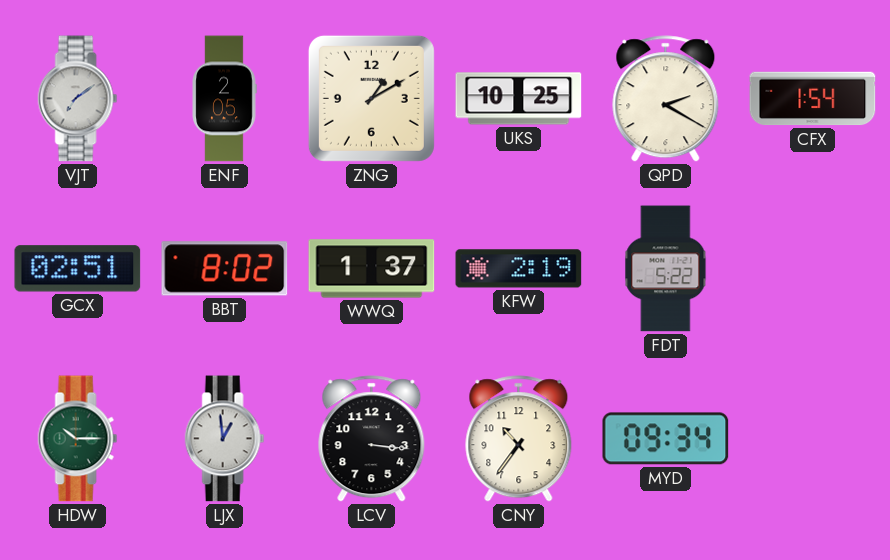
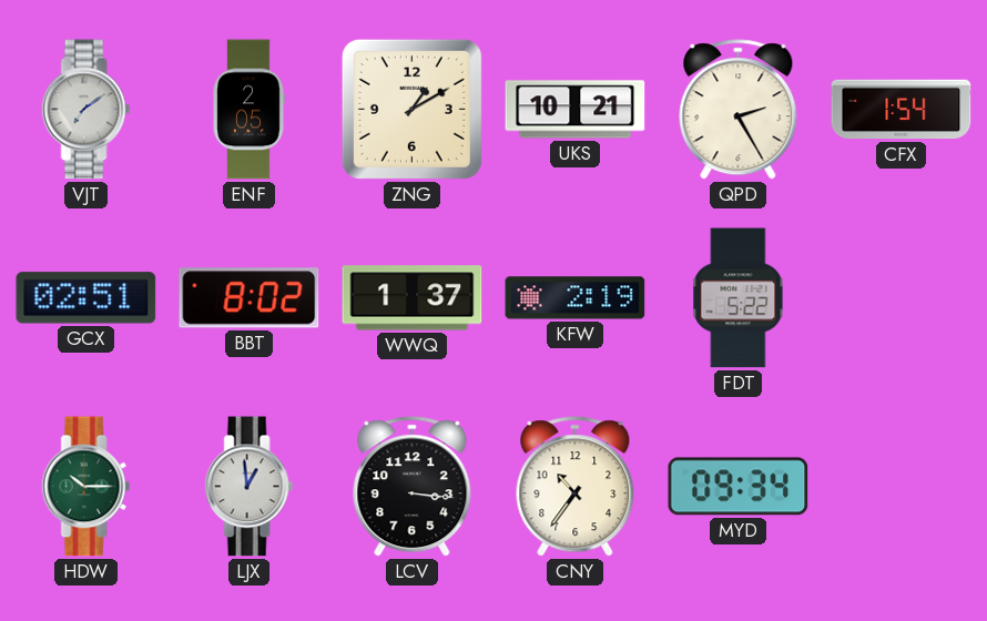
UKS: 10:25 -> 10:21
QPD: 2:20 -> 2:25
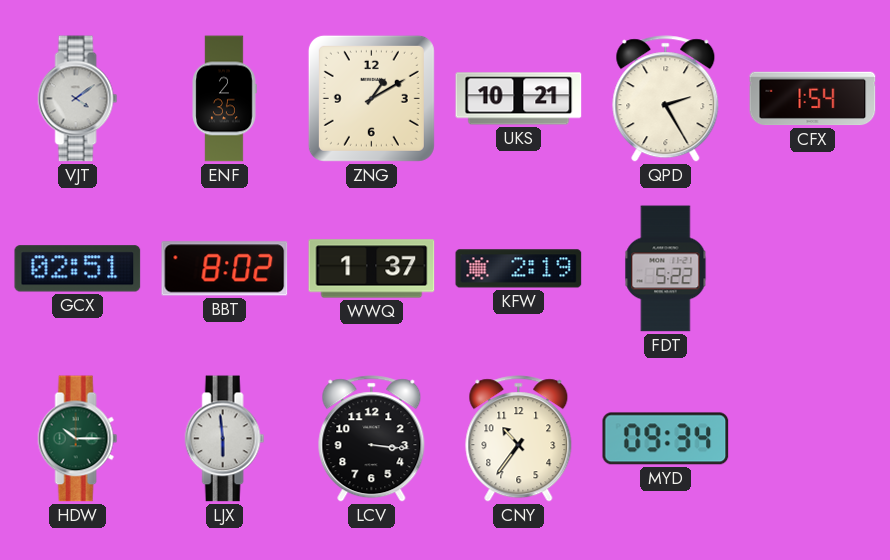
VJT: 7:09 -> 4:09
ENF: 2:05 -> 2:35
LJX: 12:59 -> 5:59
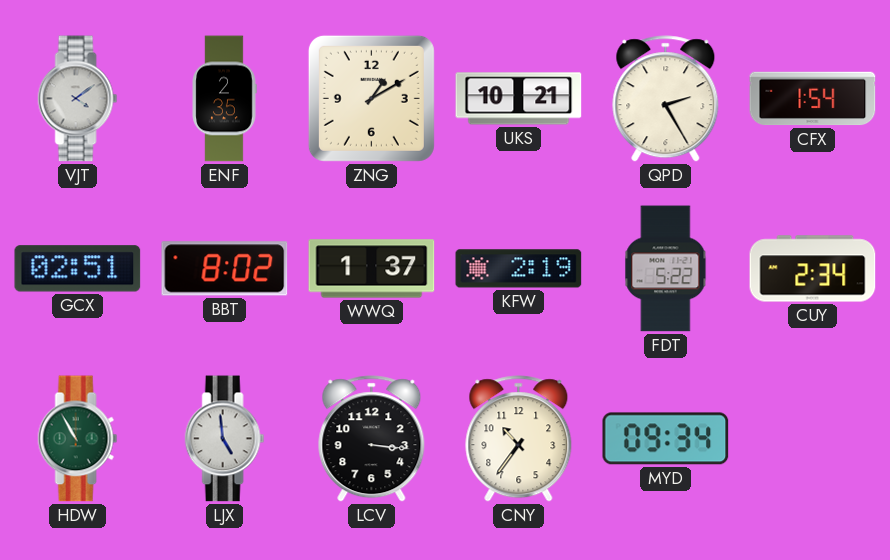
CUY: none -> 2:34
HDW: 10:15 -> 10:55
LJX: 5:59 -> 4:59
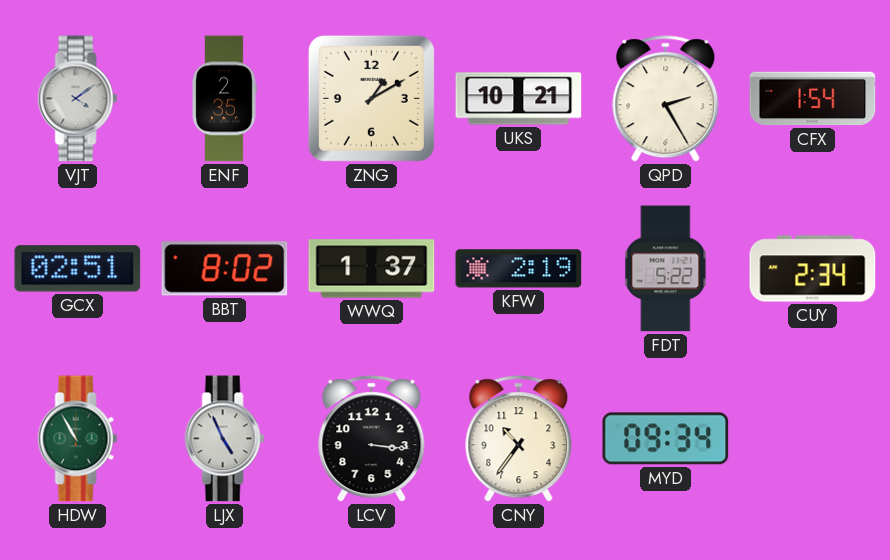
LJX: 4:59 -> 4:56
